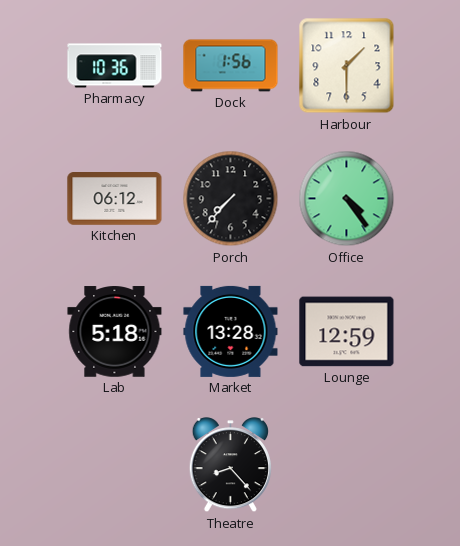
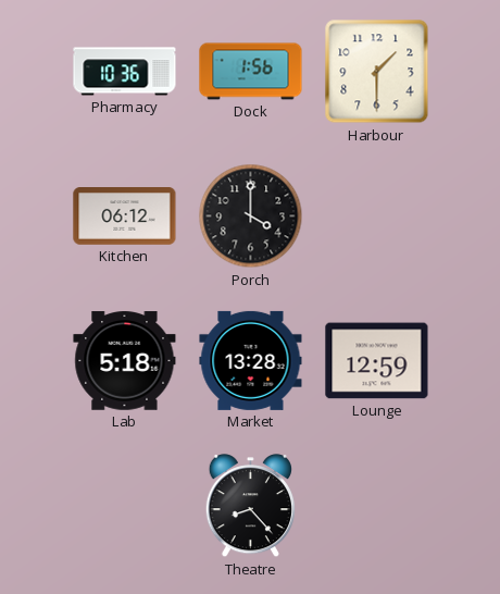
Porch: 7:37 -> 4:00
Office: 4:24 -> none
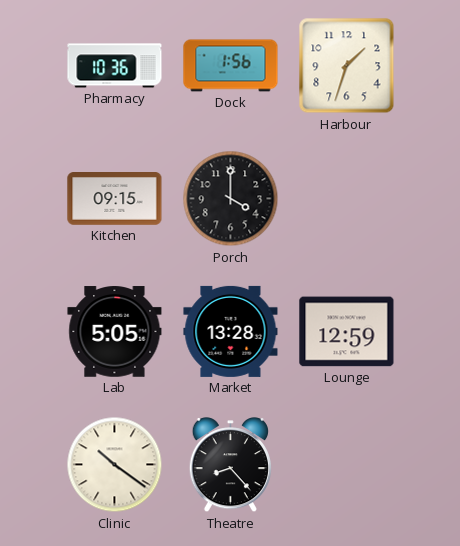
Harbour: 1:30 -> 1:33
Kitchen: 06:12 -> 09:15
Lab: 5:18 -> 5:05
Clinic: none -> 10:21
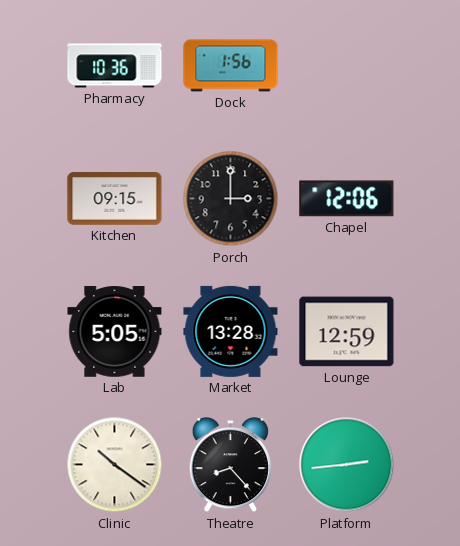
Harbour: 1:33 -> none
Porch: 4:00 -> 3:00
Chapel: none -> 12:06
Platform: none -> 2:44
